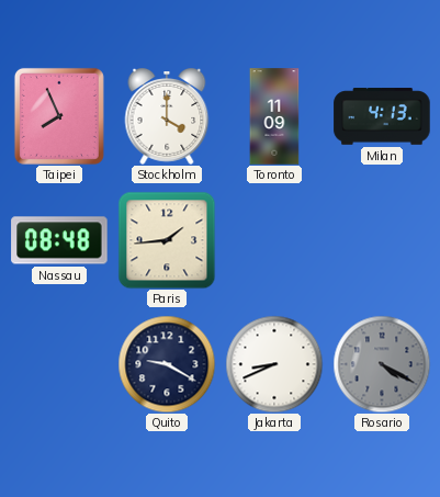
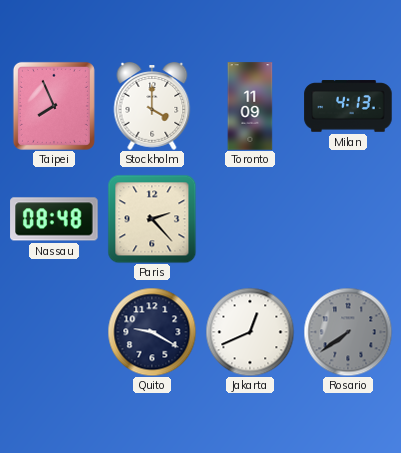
Paris: 1:44 -> 2:23
Jakarta: 8:41 -> 12:41
Rosario: 4:20 -> 7:39
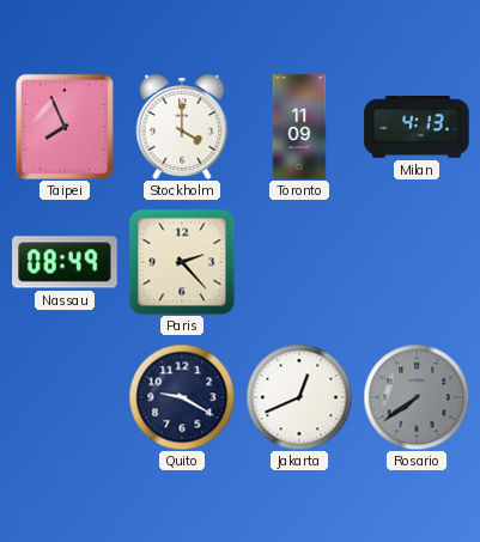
Nassau: 08:48 -> 08:49
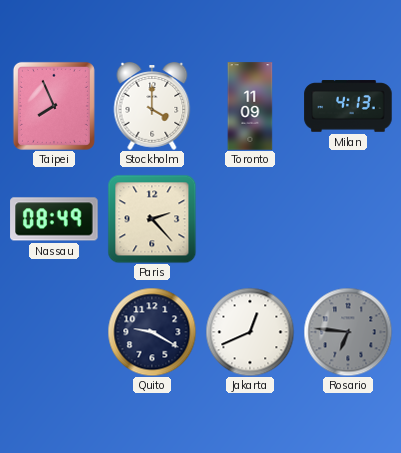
Rosario: 7:39 -> 6:46
